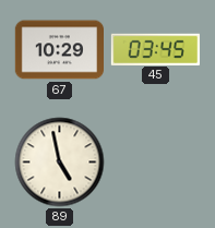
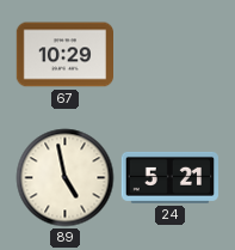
45: 03:45 -> none
24: none -> 5:21
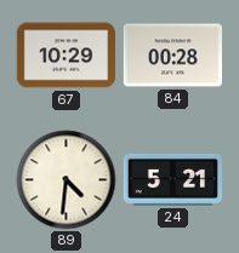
84: none -> 00:28
89: 4:58 -> 4:31
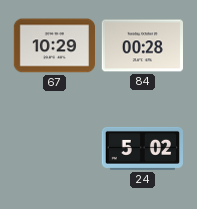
89: 4:31 -> none
24: 5:21 -> 5:02
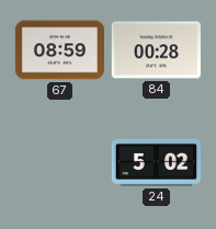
67: 10:29 -> 08:59
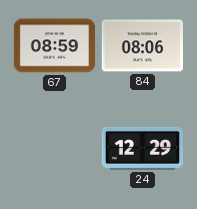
84: 00:28 -> 08:06
24: 5:02 -> 12:29
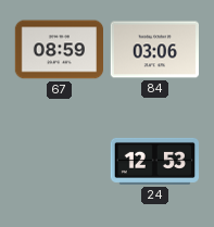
84: 08:06 -> 03:06
24: 12:29 -> 12:53
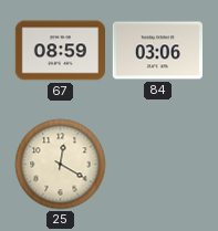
25: none -> 12:20
24: 12:53 -> none
